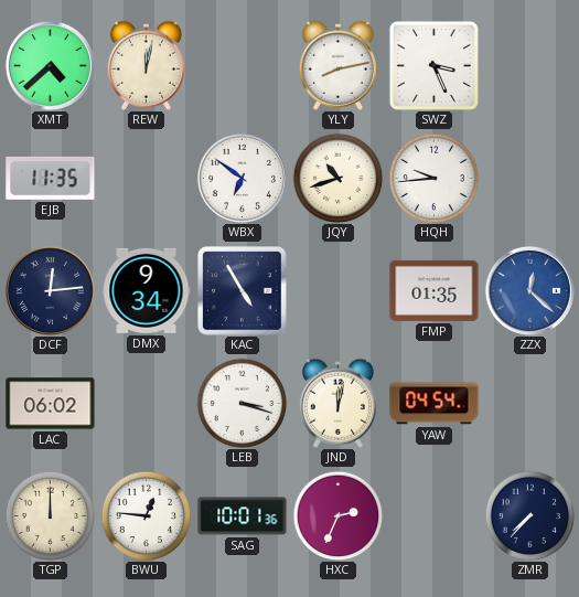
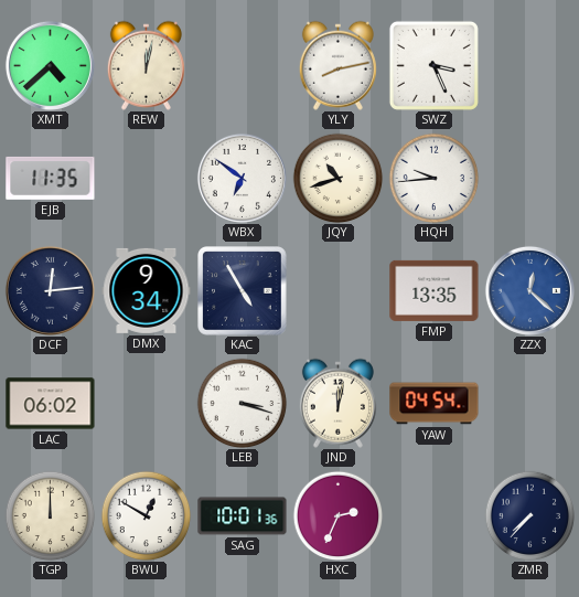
FMP: 01:35 -> 13:35
BWU: 12:46 -> 12:50
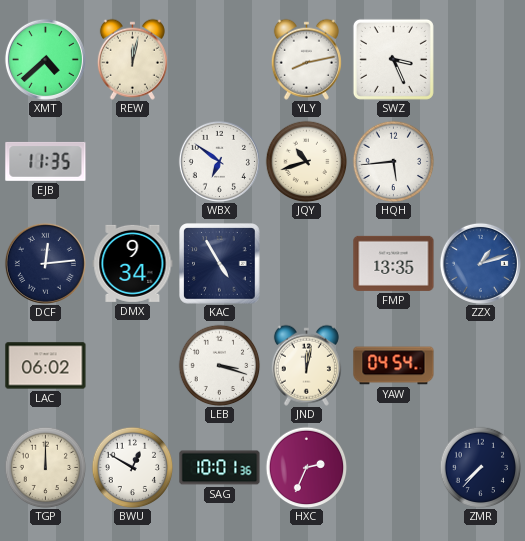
HQH: 9:44 -> 5:44
ZZX: 12:22 -> 1:12
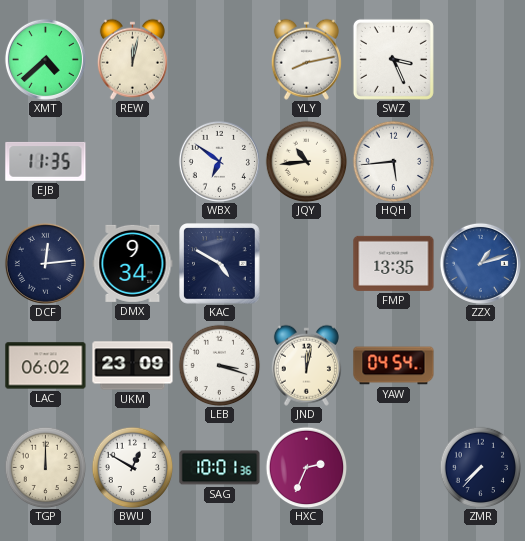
JQY: 10:42 -> 10:44
KAC: 4:55 -> 4:50
UKM: none -> 23:09
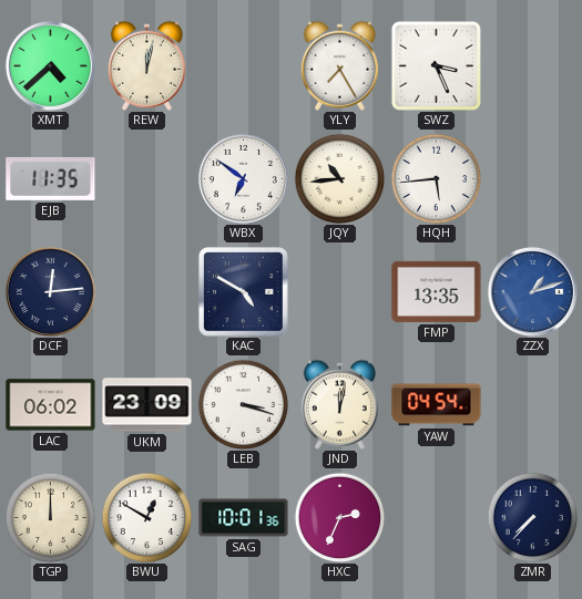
YLY: 8:13 -> 7:25
DMX: 9:34 -> none
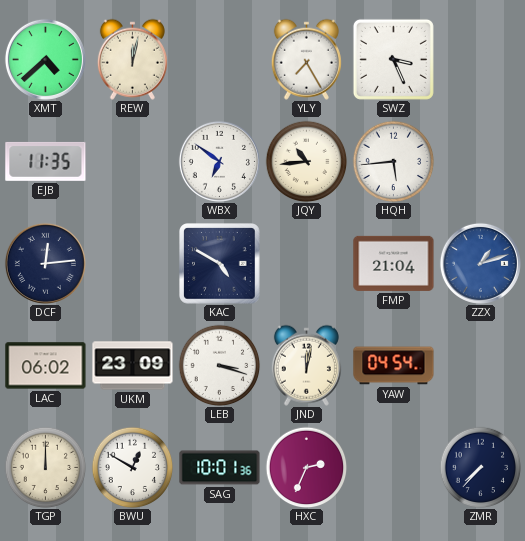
FMP: 13:35 -> 21:04
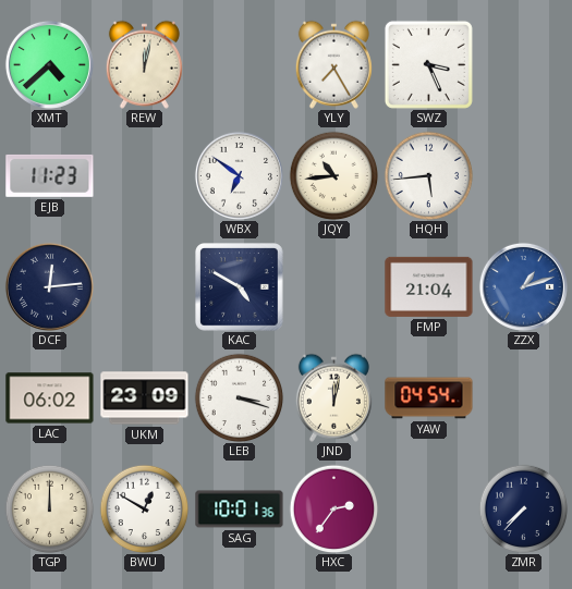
EJB: 11:35 -> 11:23
HXC: 2:34 -> 2:36
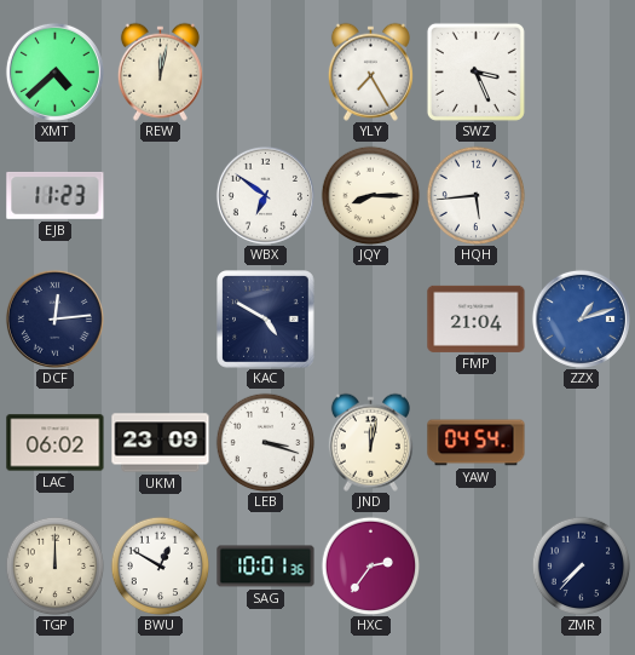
JQY: 10:44 -> 8:15
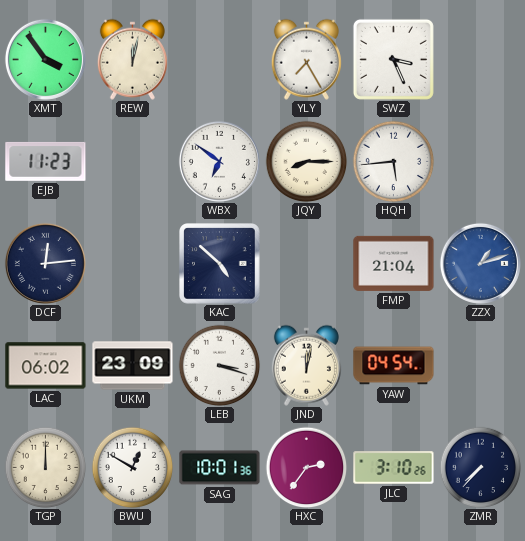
XMT: 4:38 -> 3:54
KAC: 4:50 -> 4:52
JLC: none -> 3:10
